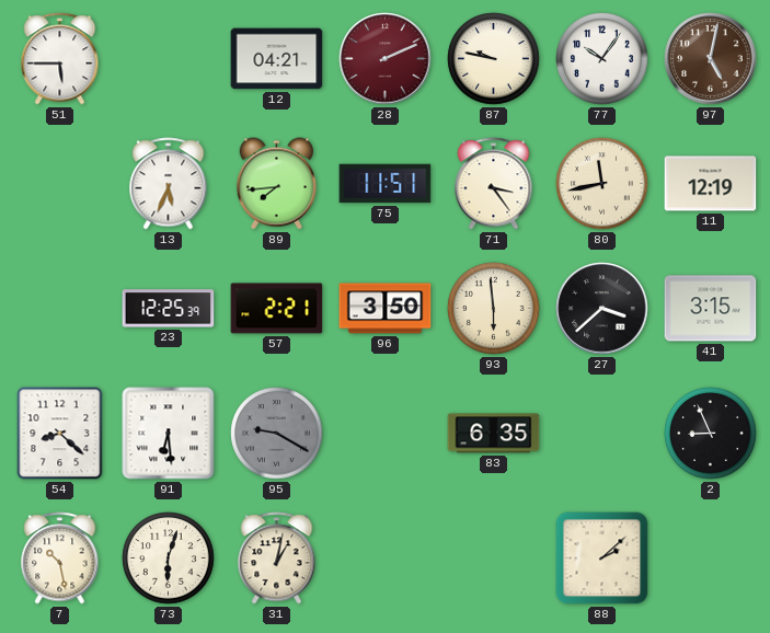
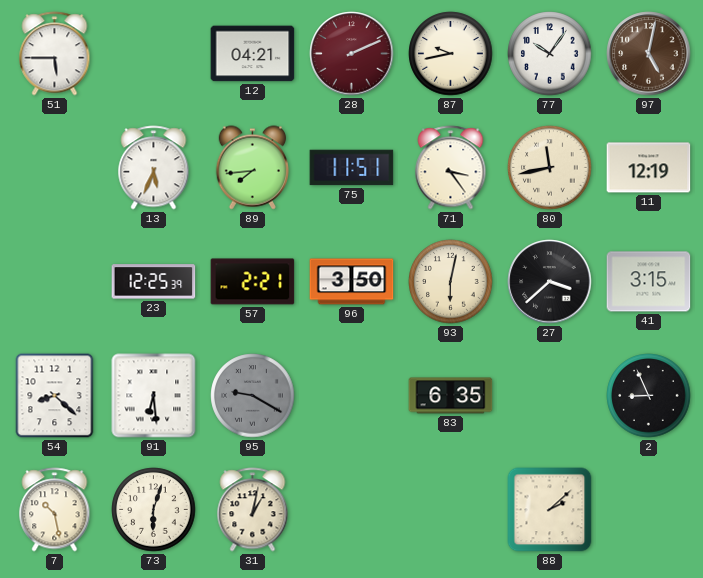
87: 9:47 -> 9:43
93: 5:59 -> 6:02
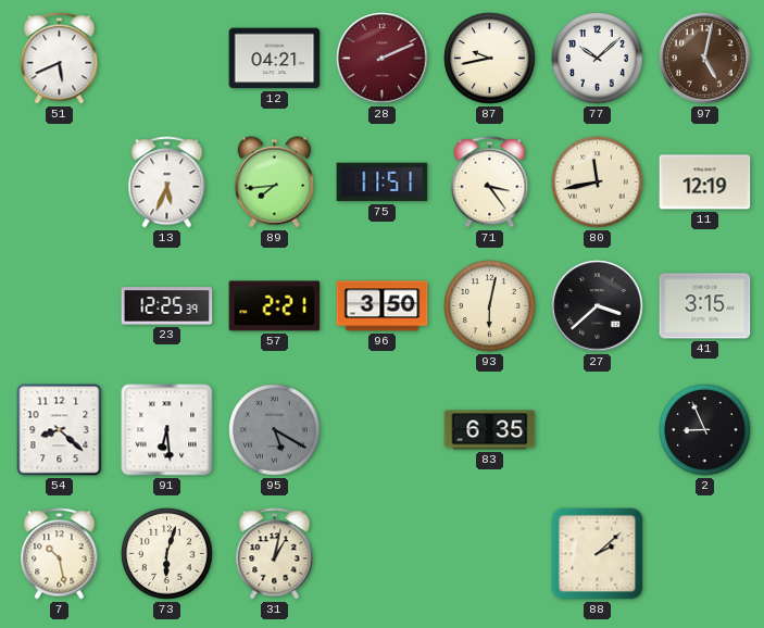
51: 5:45 -> 5:41
77: 10:06 -> 10:08
95: 9:20 -> 5:20
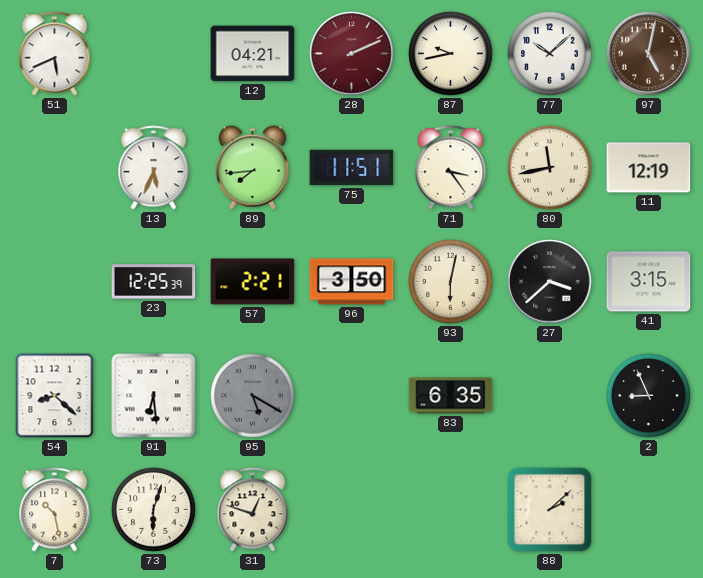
31: 1:02 -> 12:48
